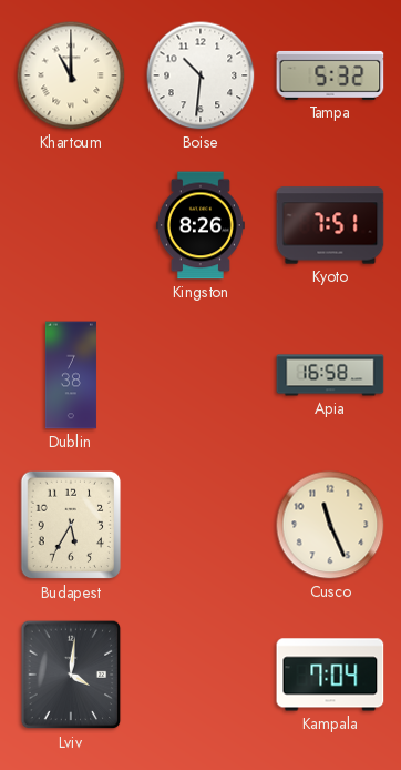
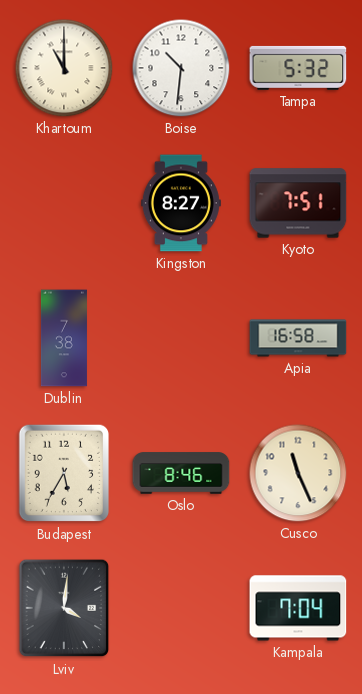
Kingston: 8:26 -> 8:27
Oslo: none -> 8:46
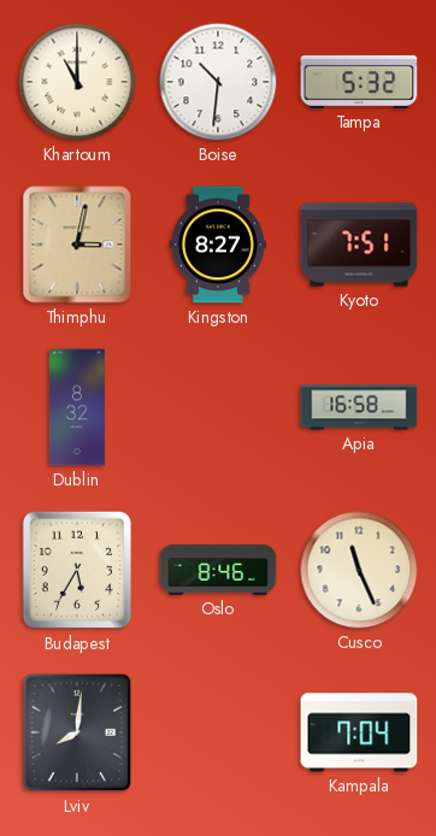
Thimphu: none -> 3:02
Dublin: 7:38 -> 8:32
Lviv: 4:01 -> 8:01
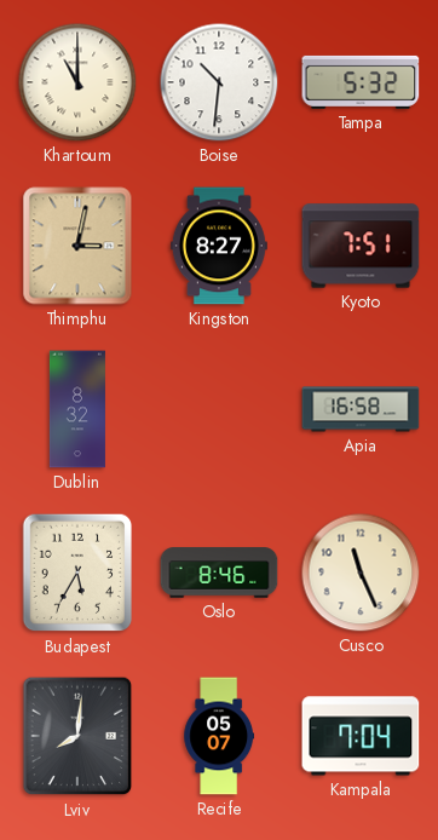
Recife: none -> 05:07
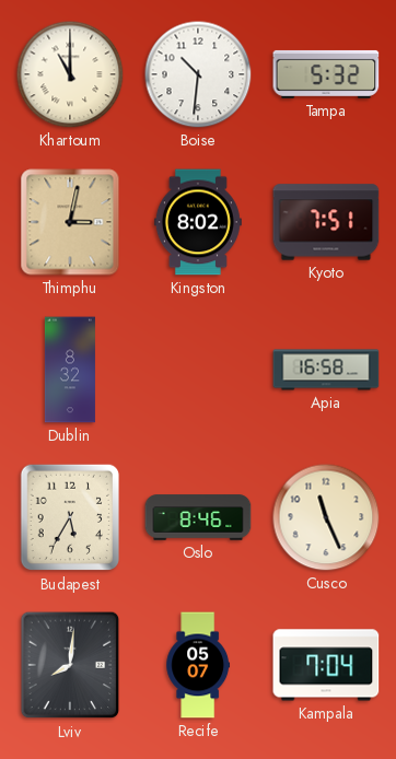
Kingston: 8:27 -> 8:02
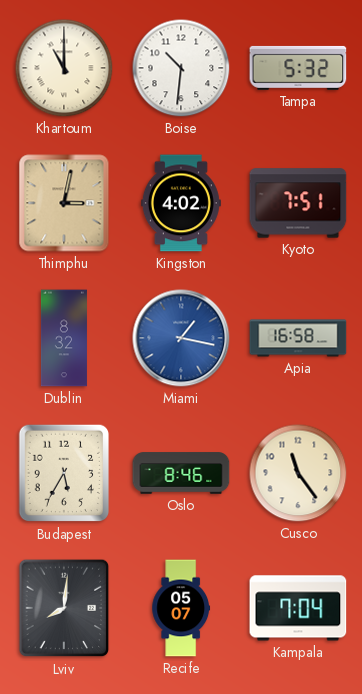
Kingston: 8:02 -> 4:02
Miami: none -> 1:17
Cusco: 11:26 -> 11:24
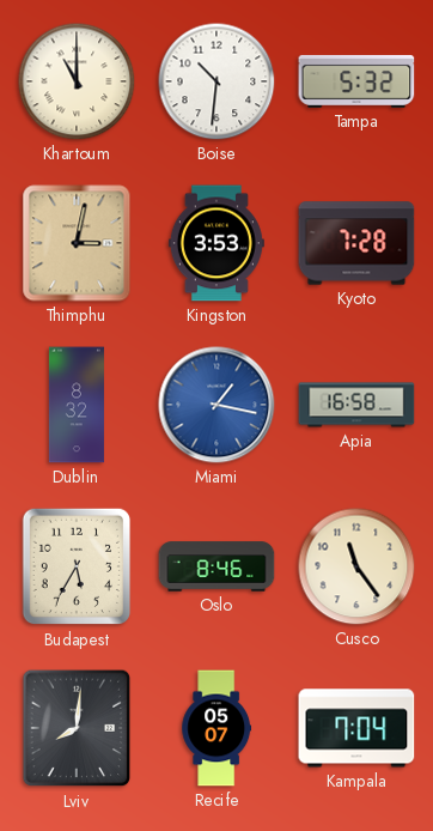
Kingston: 4:02 -> 3:53
Kyoto: 7:51 -> 7:28
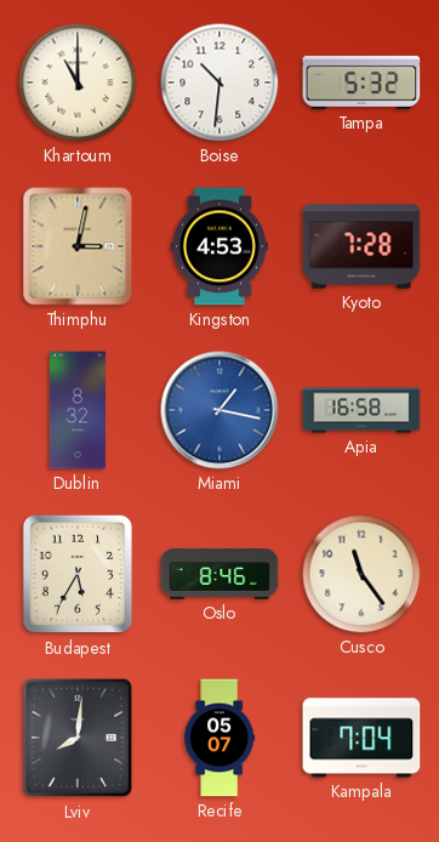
Kingston: 3:53 -> 4:53
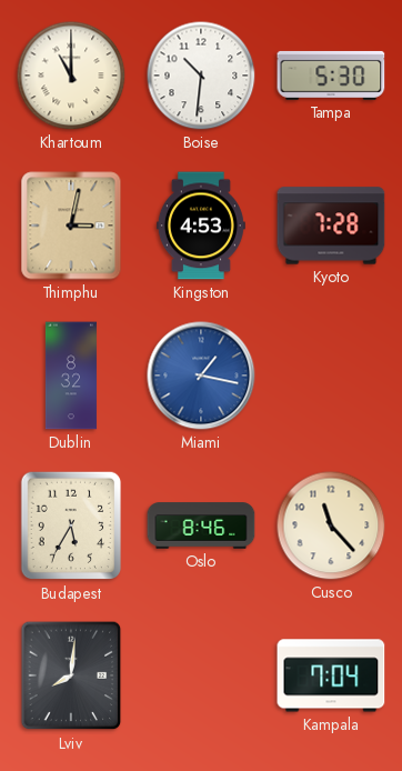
Tampa: 5:32 -> 5:30
Apia: 16:58 -> none
Cusco: 11:24 -> 11:23
Recife: 05:07 -> none
